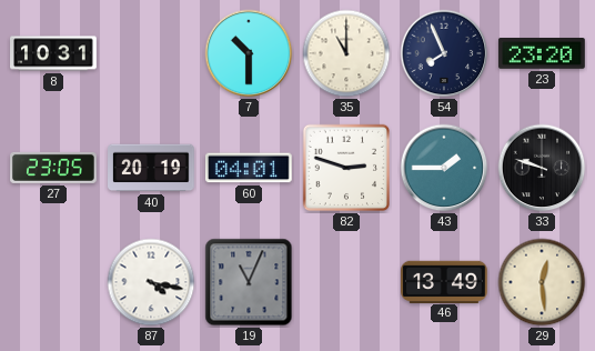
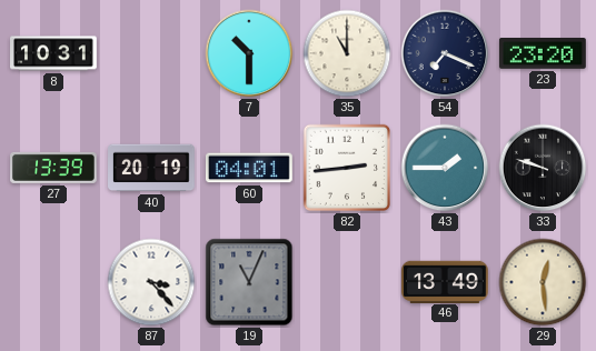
54: 7:56 -> 7:19
27: 23:05 -> 13:39
82: 2:48 -> 2:44
87: 4:17 -> 3:23
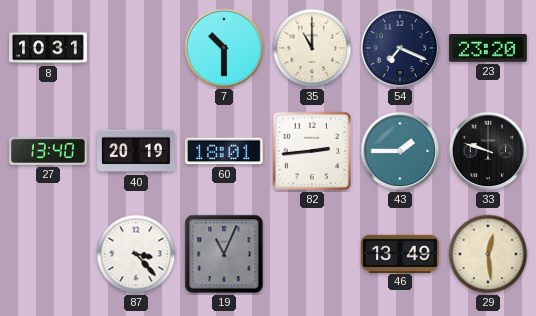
27: 13:39 -> 13:40
60: 04:01 -> 18:01
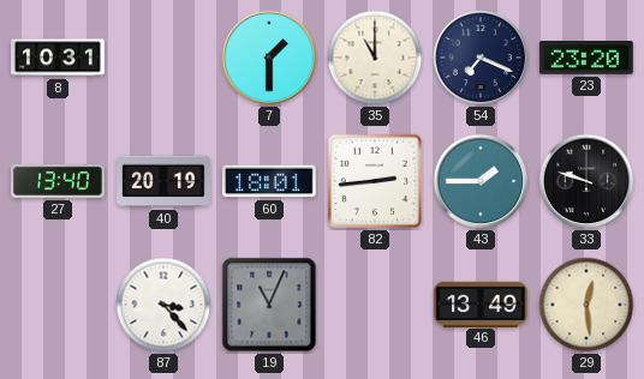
7: 10:30 -> 1:30
